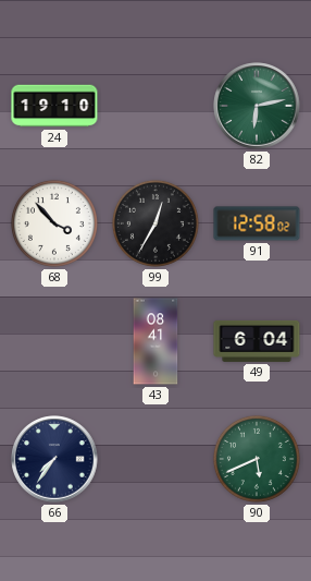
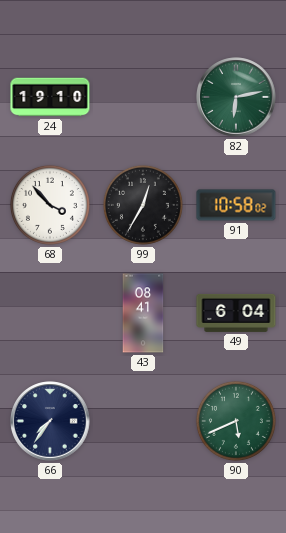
91: 12:58 -> 10:58
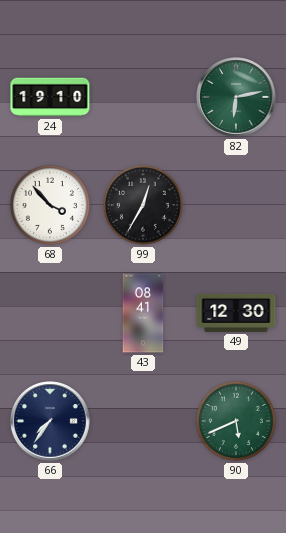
91: 10:58 -> none
49: 6:04 -> 12:30
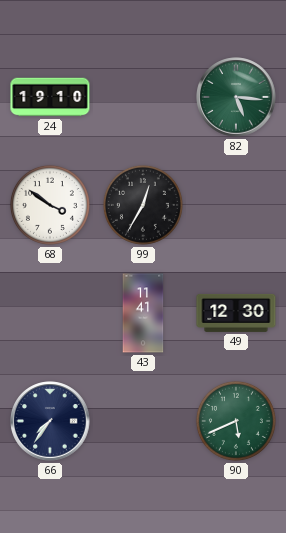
82: 6:13 -> 5:16
68: 3:53 -> 3:51
43: 08:41 -> 11:41
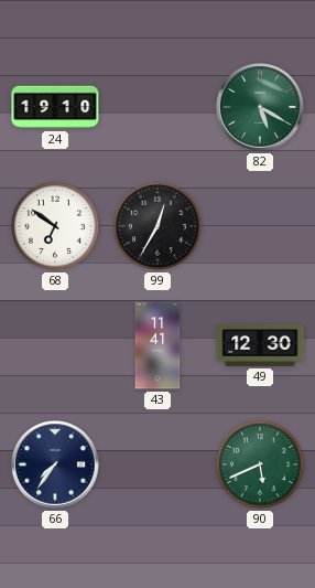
82: 5:16 -> 5:20
68: 3:51 -> 6:51
